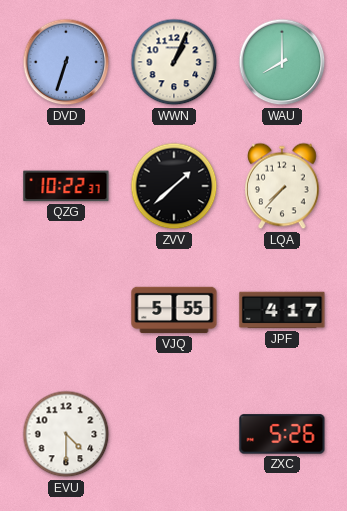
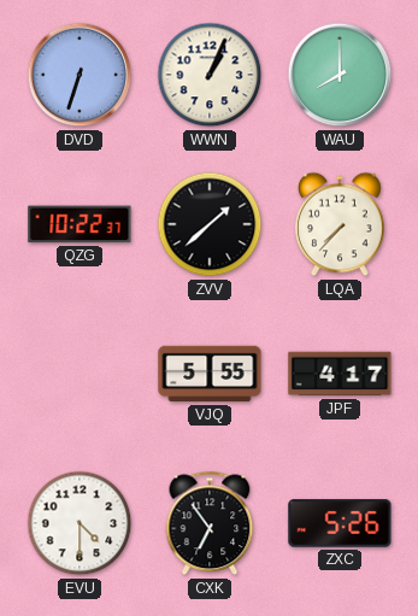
CXK: none -> 6:54
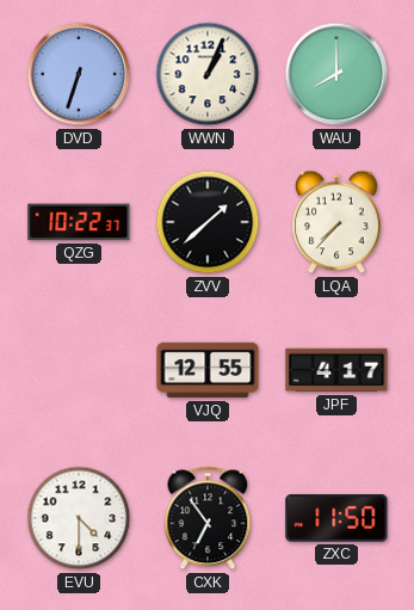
VJQ: 5:55 -> 12:55
ZXC: 5:26 -> 11:50
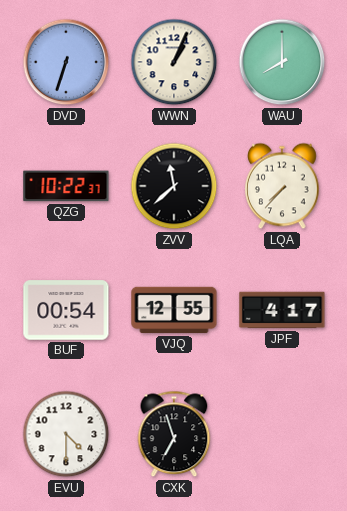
ZVV: 1:38 -> 11:38
BUF: none -> 00:54
CXK: 6:54 -> 6:57
ZXC: 11:50 -> none
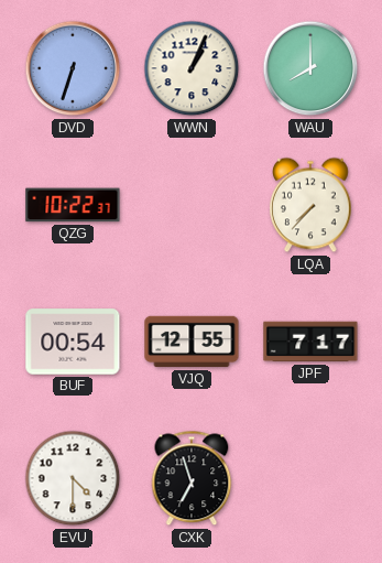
ZVV: 11:38 -> none
JPF: 4:17 -> 7:17
